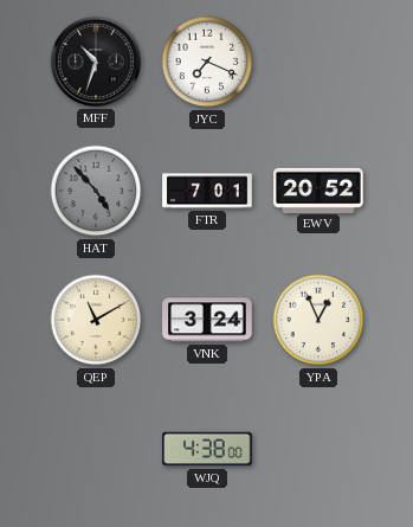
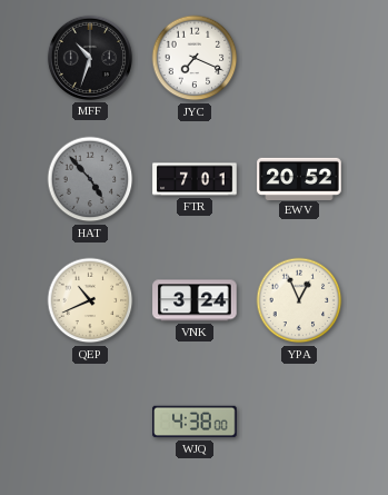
QEP: 11:10 -> 10:41
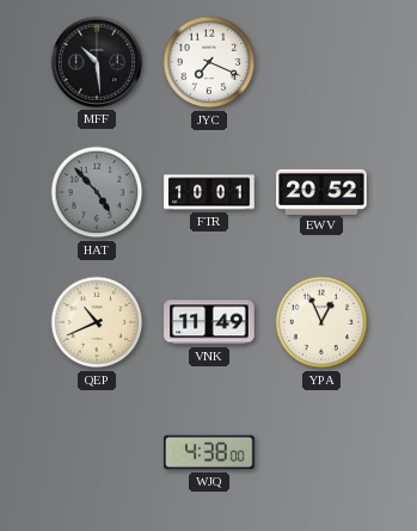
MFF: 10:33 -> 10:29
FTR: 7:01 -> 10:01
VNK: 3:24 -> 11:49
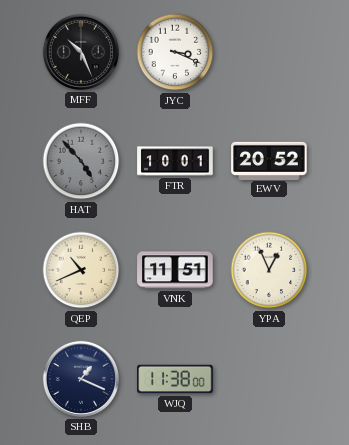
MFF: 10:29 -> 10:26
JYC: 7:19 -> 3:19
VNK: 11:49 -> 11:51
SHB: none -> 1:19
WJQ: 4:38 -> 11:38
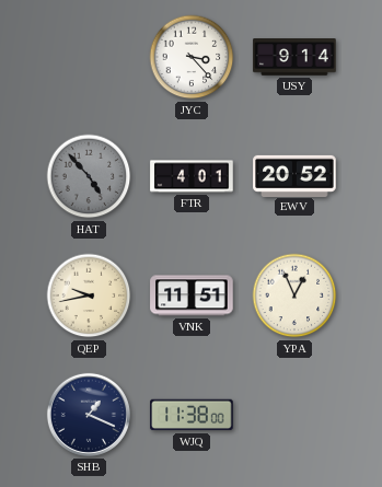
MFF: 10:26 -> none
JYC: 3:19 -> 3:23
USY: none -> 9:14
FTR: 10:01 -> 4:01
QEP: 10:41 -> 9:43
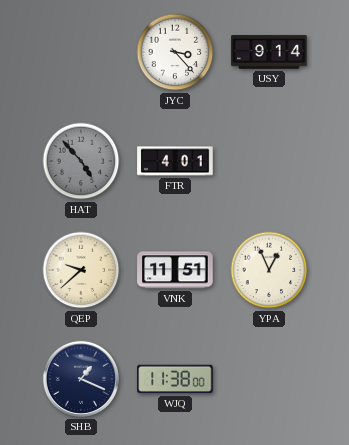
EWV: 20:52 -> none
QEP: 9:43 -> 9:38
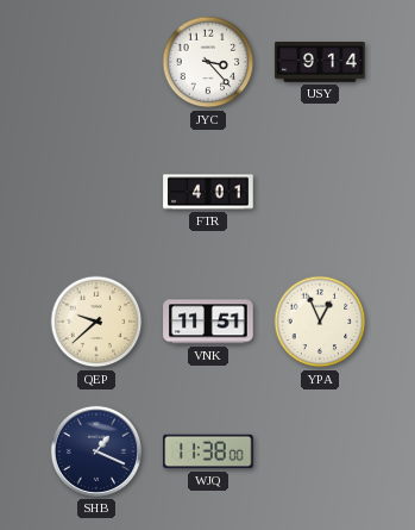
HAT: 4:53 -> none
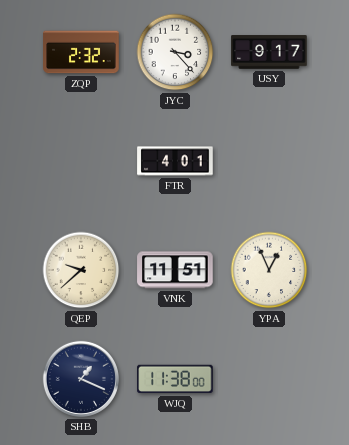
ZQP: none -> 2:32
USY: 9:14 -> 9:17
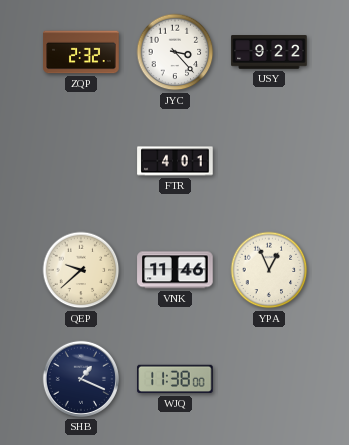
USY: 9:17 -> 9:22
VNK: 11:51 -> 11:46
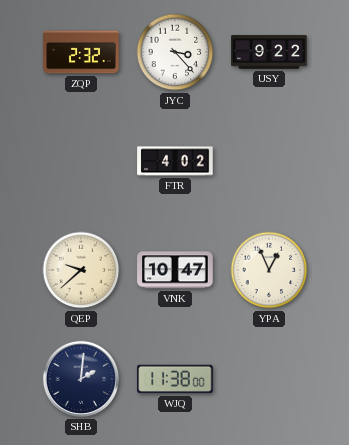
FTR: 4:01 -> 4:02
VNK: 11:46 -> 10:47
SHB: 1:19 -> 2:01
